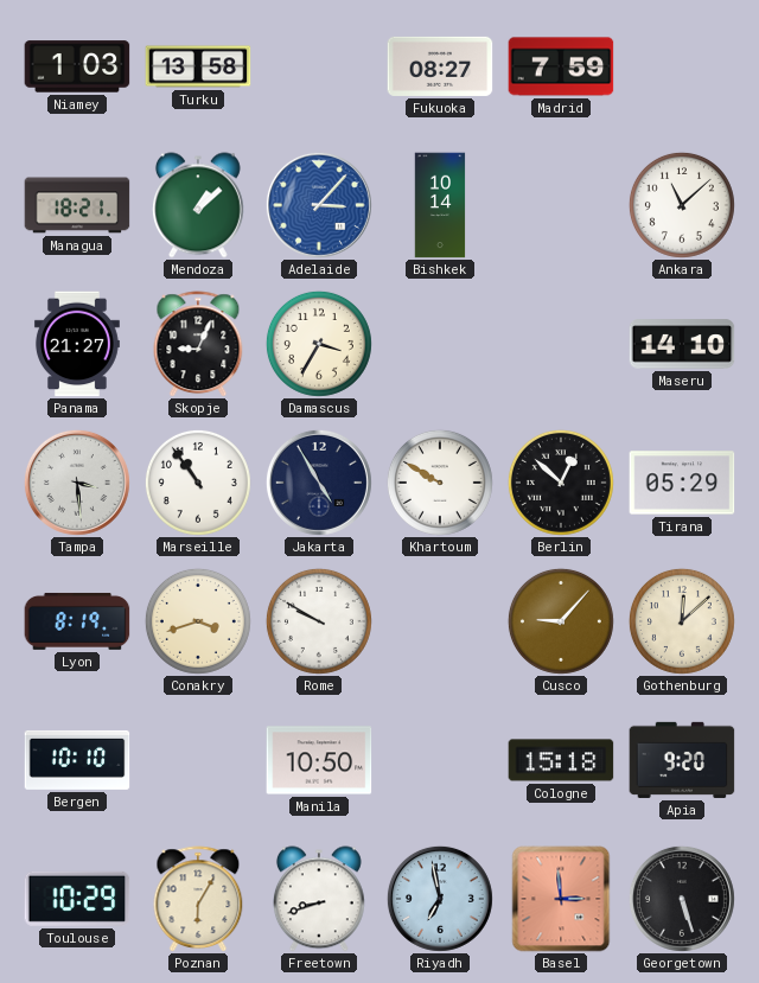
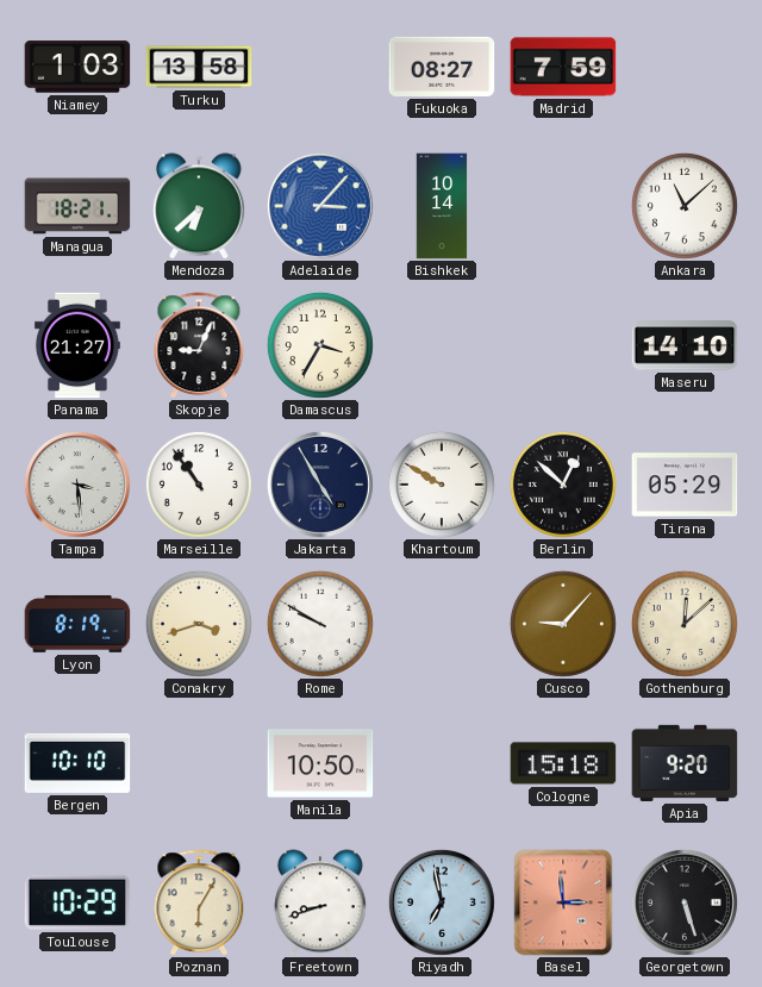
Mendoza: 1:08 -> 6:38
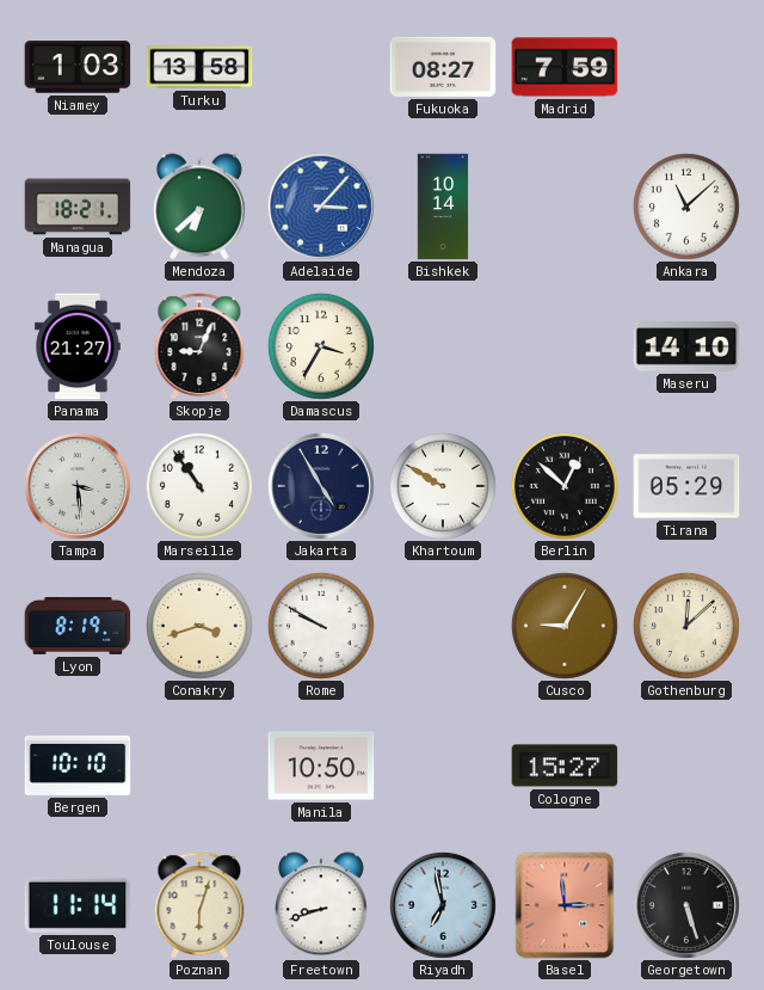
Cusco: 9:07 -> 9:05
Cologne: 15:18 -> 15:27
Apia: 9:20 -> none
Toulouse: 10:29 -> 11:14
Poznan: 6:05 -> 6:03
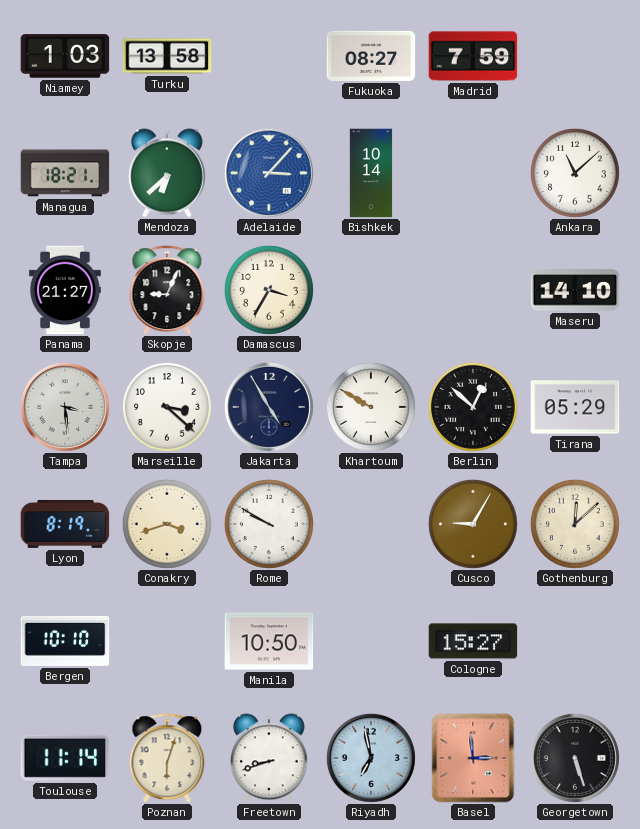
Marseille: 10:54 -> 3:22
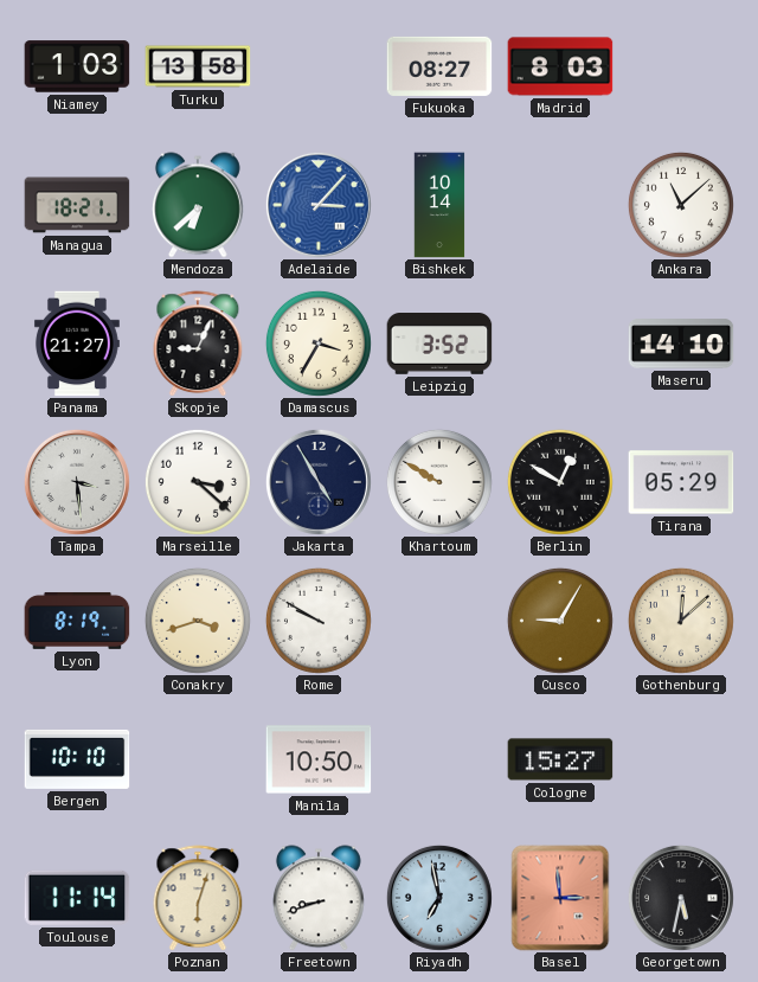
Madrid: 7:59 -> 8:03
Leipzig: none -> 3:52
Berlin: 12:52 -> 12:50
Georgetown: 5:27 -> 5:32
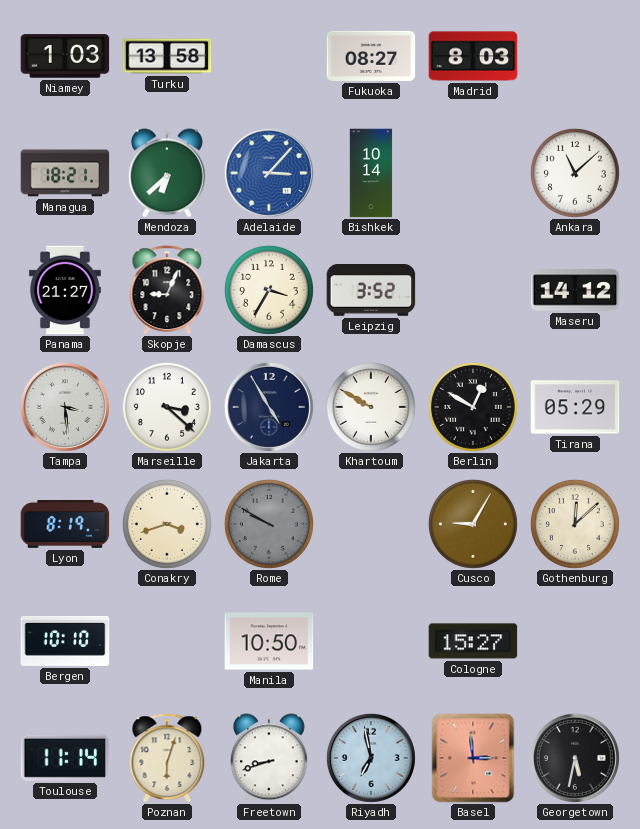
Maseru: 14:10 -> 14:12
Rome dial: white -> grey
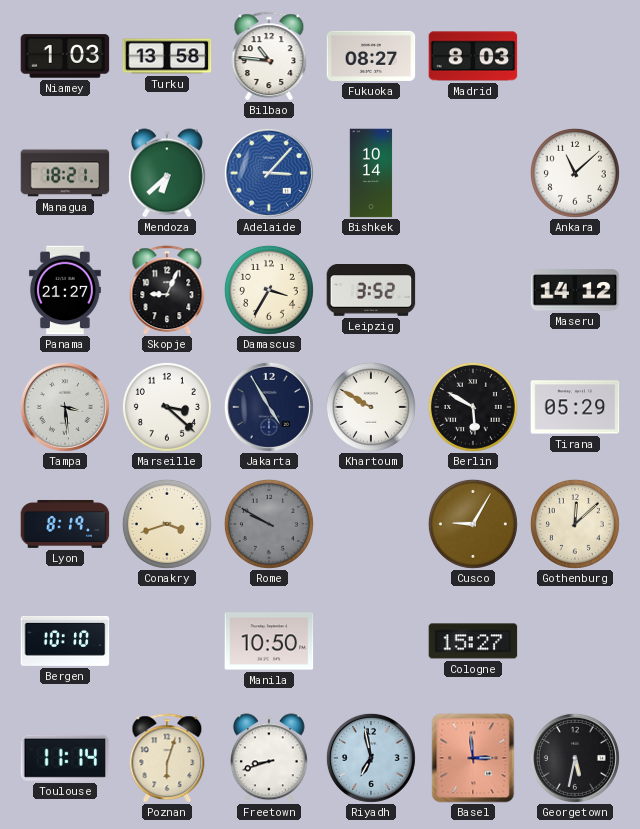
Bilbao: none -> 10:46
Berlin: 12:50 -> 5:50
